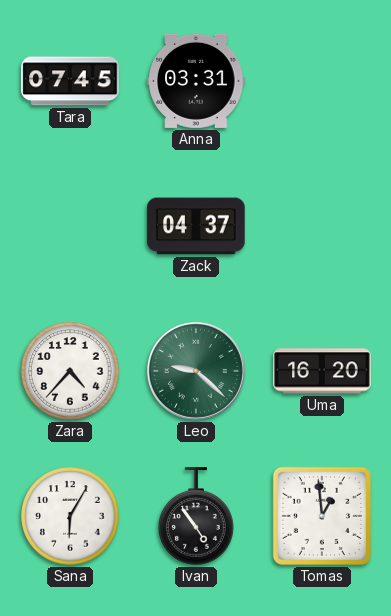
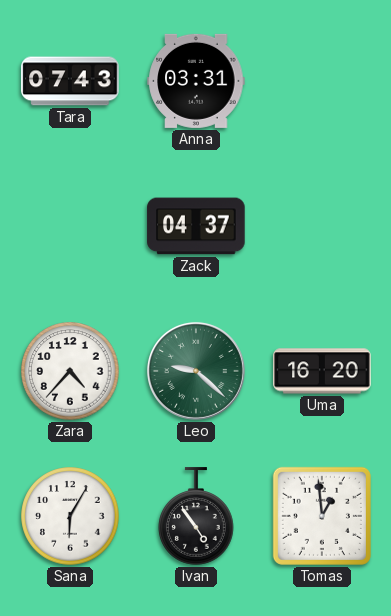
Tara: 07:45 -> 07:43
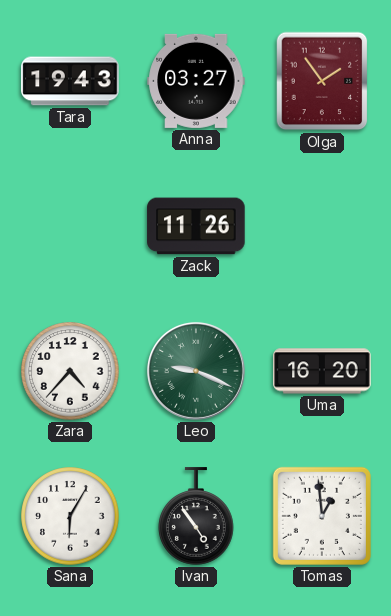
Tara: 07:43 -> 19:43
Anna: 03:31 -> 03:27
Olga: none -> 1:54
Zack: 04:37 -> 11:26
Leo: 9:22 -> 9:19
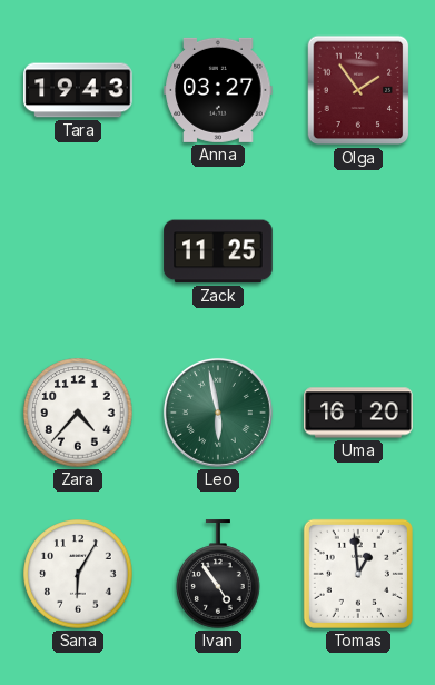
Zack: 11:26 -> 11:25
Leo: 9:19 -> 5:58
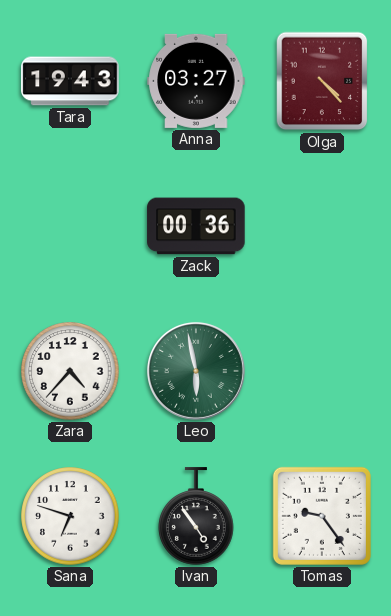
Olga: 1:54 -> 4:23
Zack: 11:25 -> 00:36
Uma: 16:20 -> none
Sana: 6:05 -> 6:48
Tomas: 12:59 -> 9:24
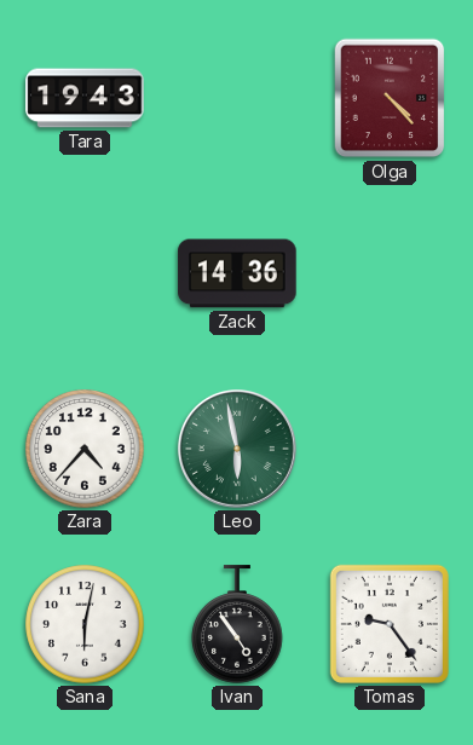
Anna: 03:27 -> none
Zack: 00:36 -> 14:36
Sana: 6:48 -> 6:02
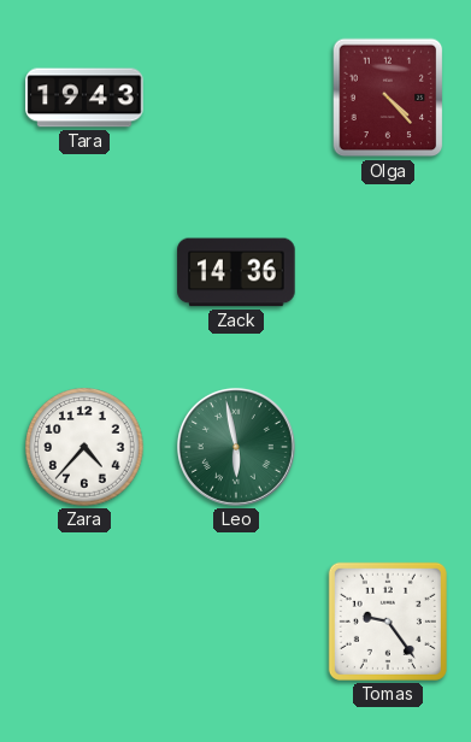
Sana: 6:02 -> none
Ivan: 4:54 -> none
